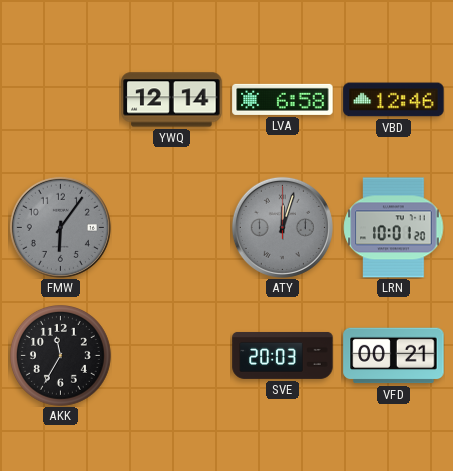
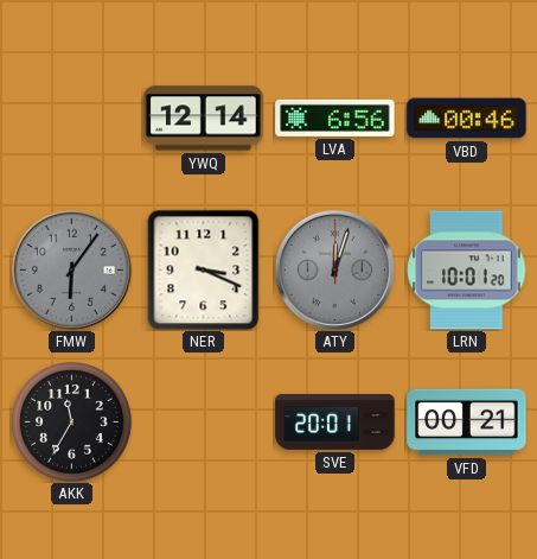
LVA: 6:58 -> 6:56
VBD: 12:46 -> 00:46
NER: none -> 3:19
SVE: 20:03 -> 20:01
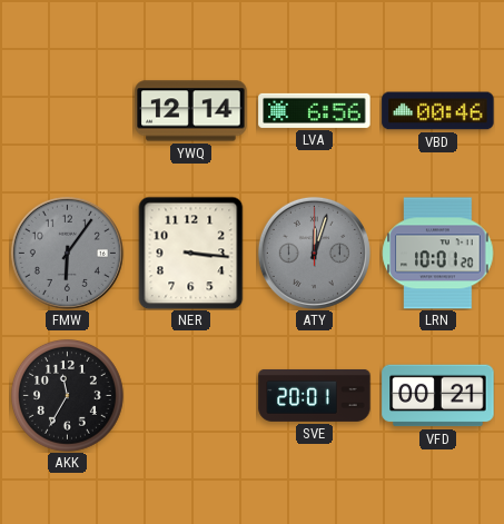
NER: 3:19 -> 3:16
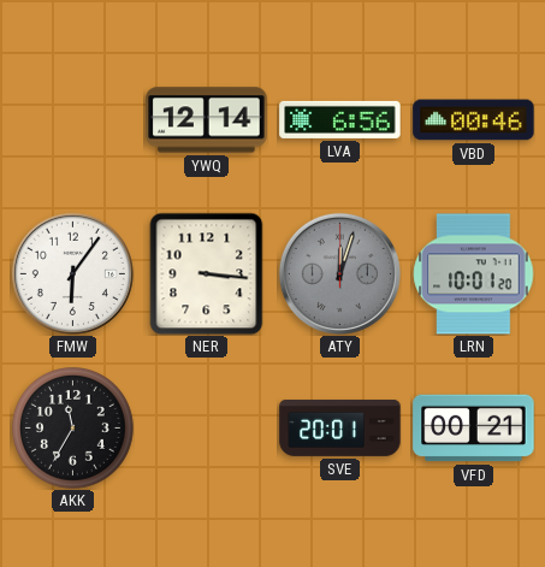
FMW dial: grey -> white
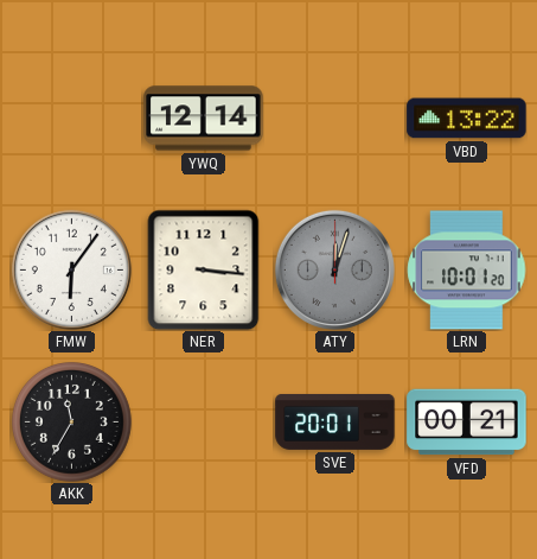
LVA: 6:56 -> none
VBD: 00:46 -> 13:22
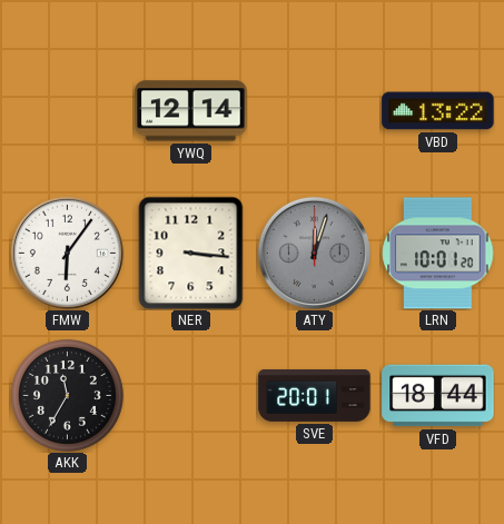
VFD: 00:21 -> 18:44
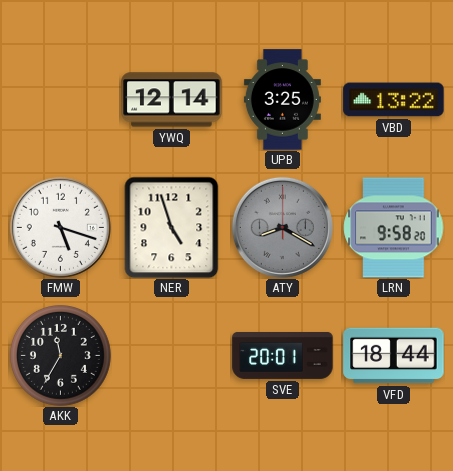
UPB: none -> 3:25
FMW: 6:06 -> 5:18
NER: 3:16 -> 4:57
ATY: 12:03 -> 8:20
LRN: 10:01 -> 9:58
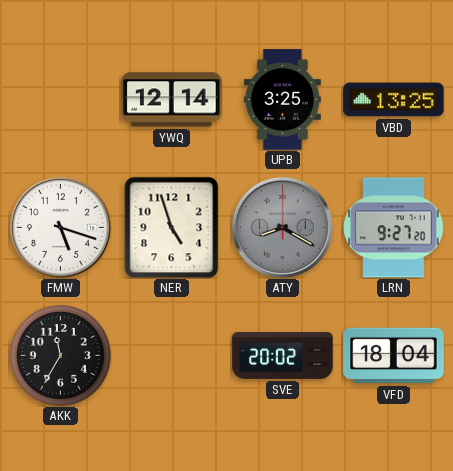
VBD: 13:22 -> 13:25
LRN: 9:58 -> 9:27
SVE: 20:01 -> 20:02
VFD: 18:44 -> 18:04
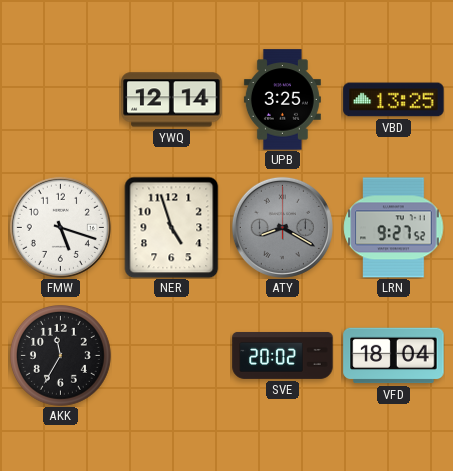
LRN: 9:27:20 -> 9:27:52
